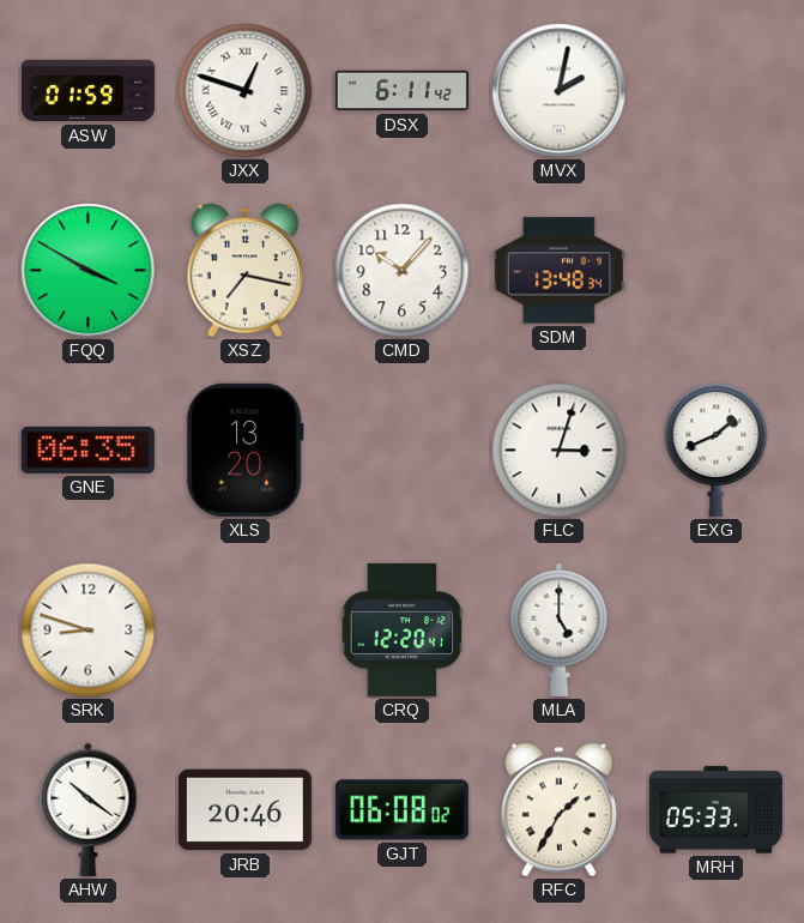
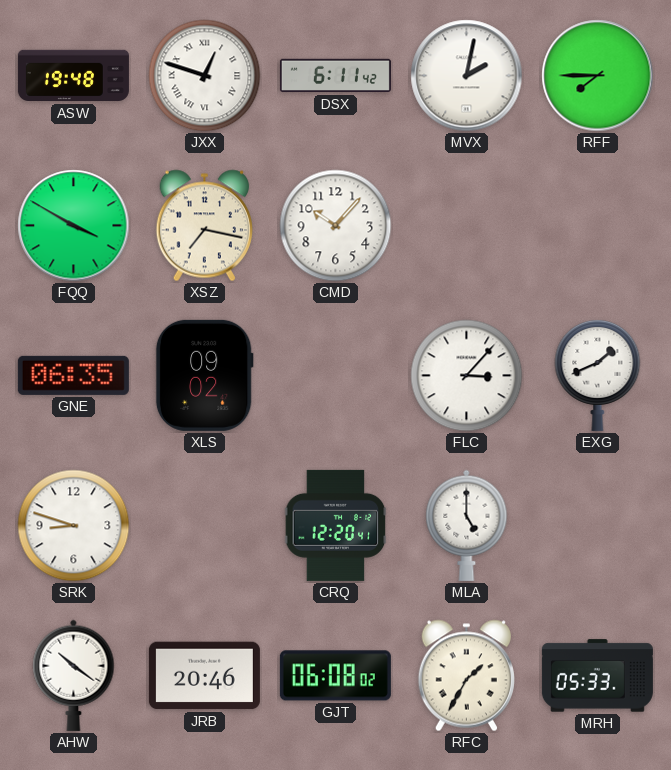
ASW: 01:59 -> 19:48
RFF: none -> 7:45
SDM: 13:48 -> none
XLS: 13:20 -> 09:02
FLC: 3:03 -> 3:07
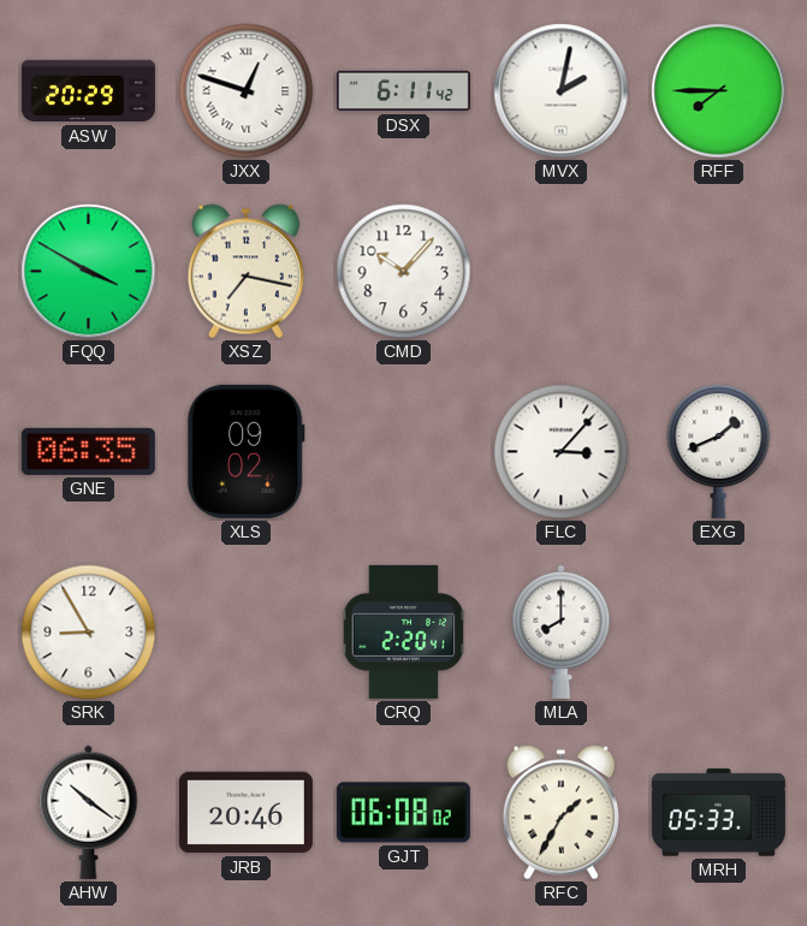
ASW: 19:48 -> 20:29
SRK: 8:48 -> 8:55
CRQ: 12:20 -> 2:20
MLA: 5:00 -> 8:00
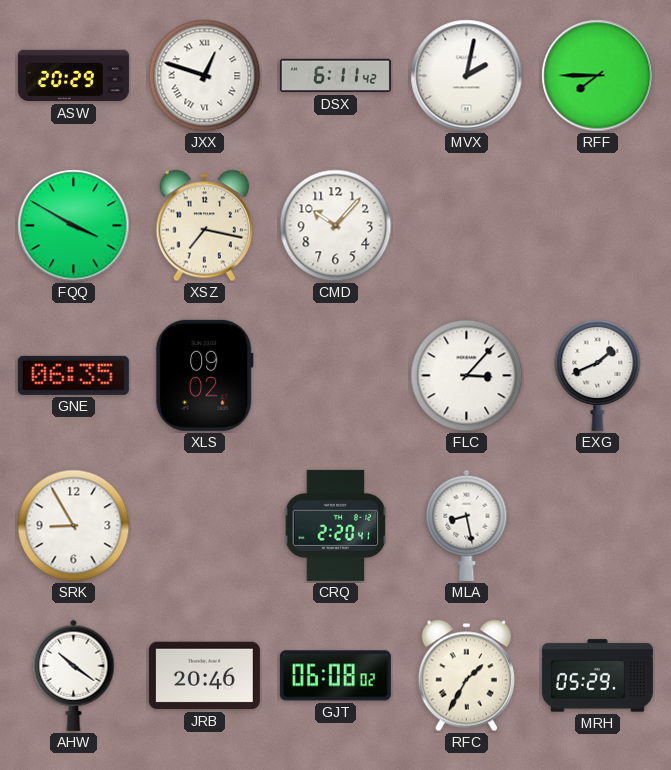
MLA: 8:00 -> 8:28
MRH: 05:33 -> 05:29
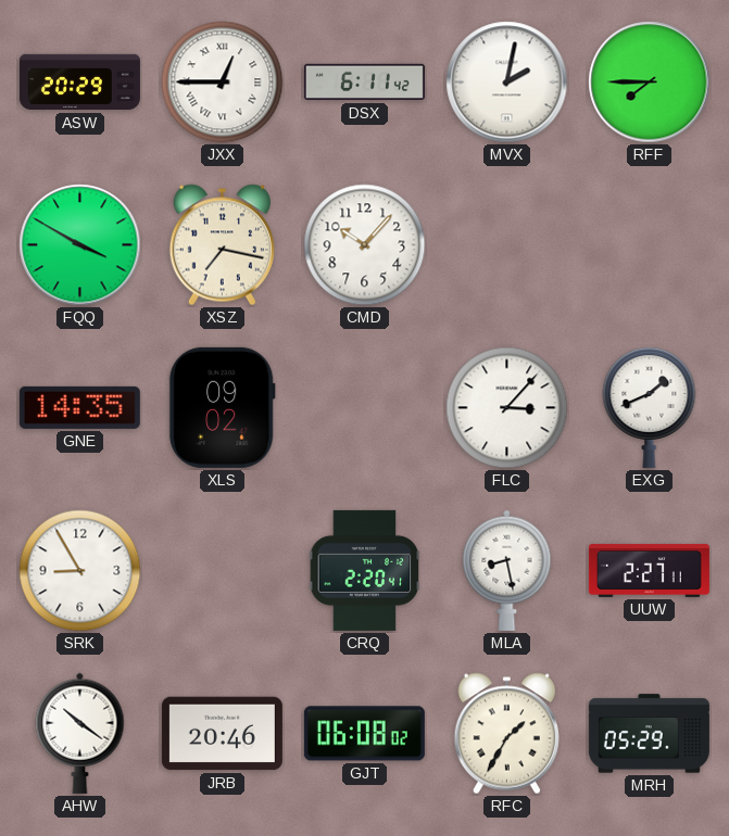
JXX: 12:48 -> 12:45
GNE: 06:35 -> 14:35
UUW: none -> 2:27
